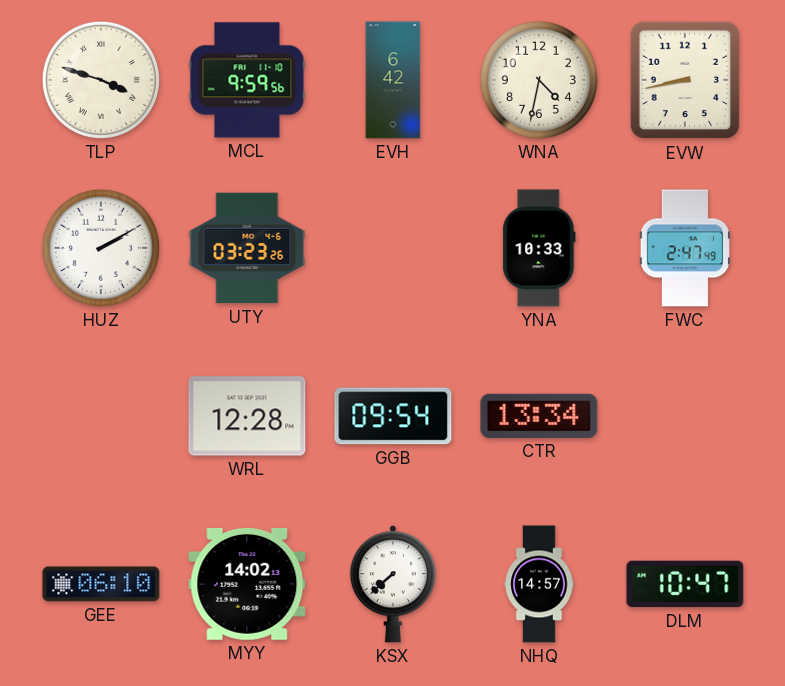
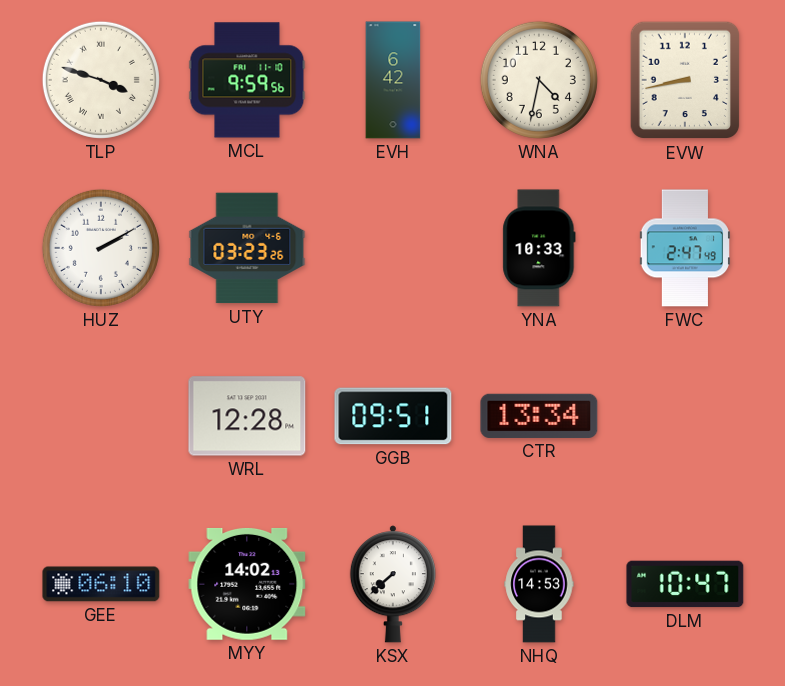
GGB: 09:54 -> 09:51
NHQ: 14:57 -> 14:53
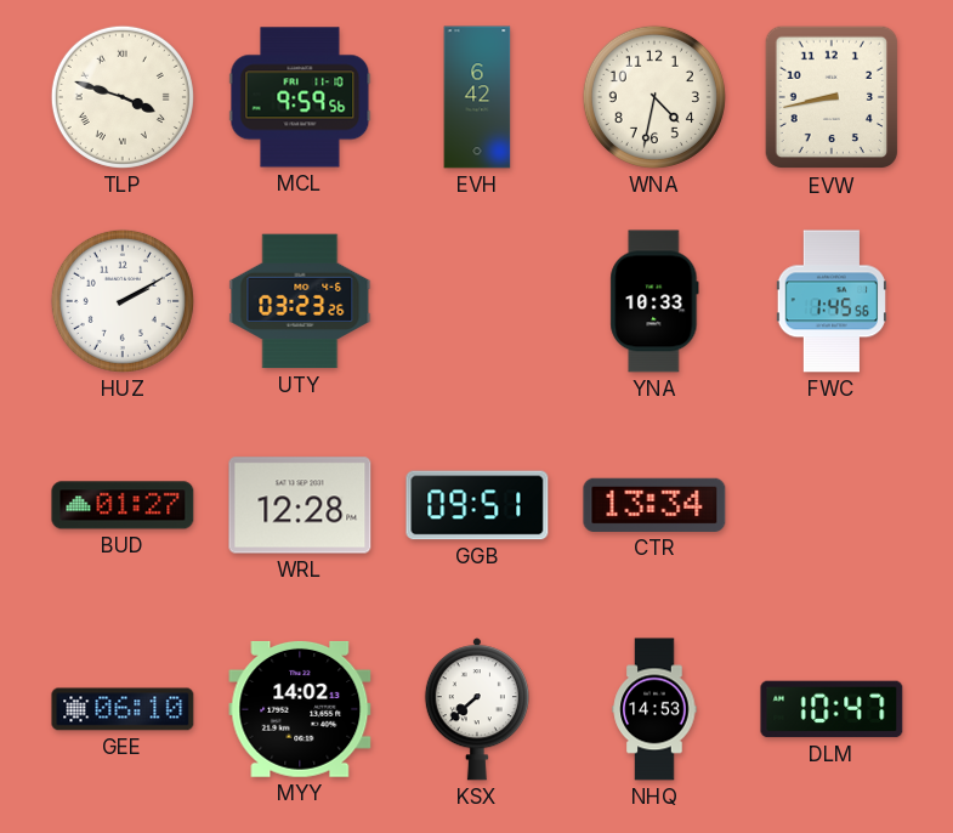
FWC: 2:47 -> 1:45
BUD: none -> 01:27
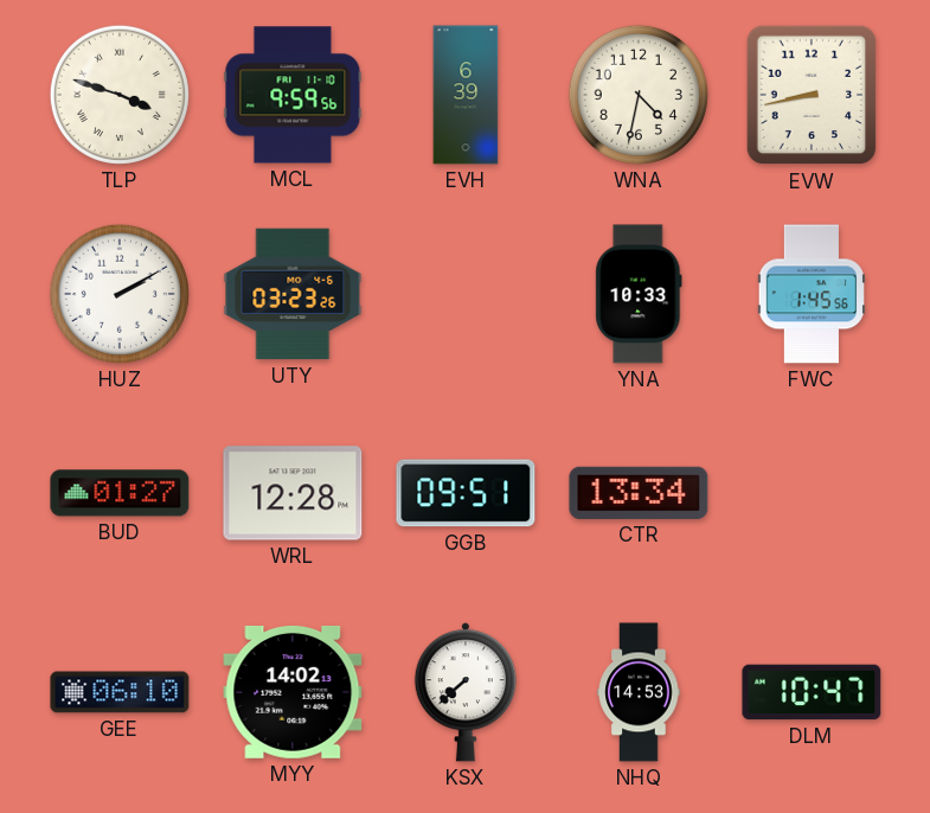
EVH: 6:42 -> 6:39
